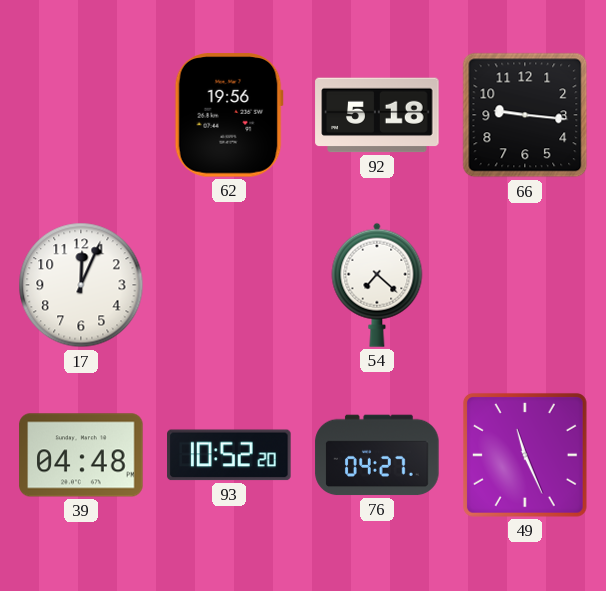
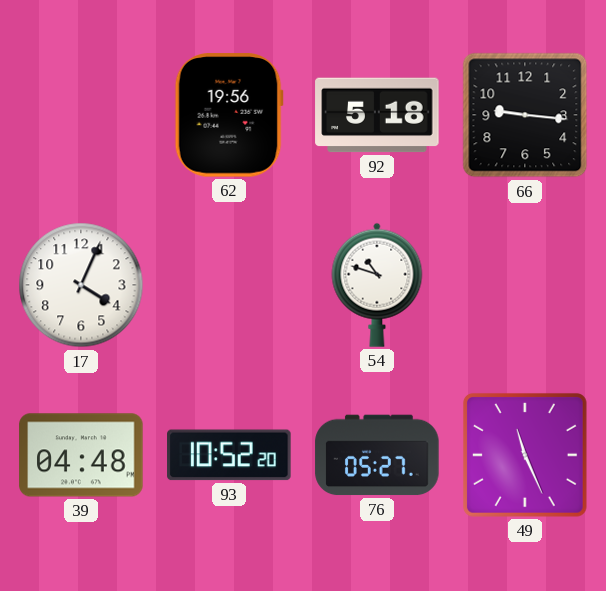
17: 12:04 -> 4:04
54: 7:22 -> 10:48
76: 04:27 -> 05:27
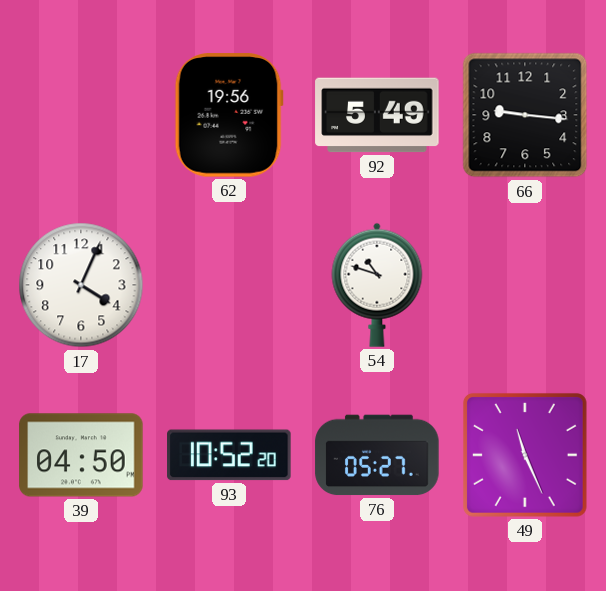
92: 5:18 -> 5:49
39: 04:48 -> 04:50
